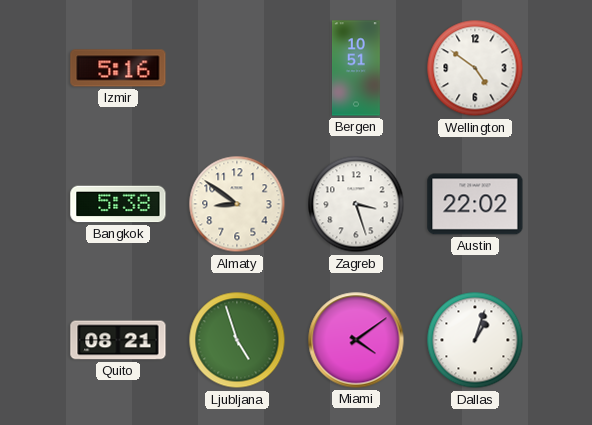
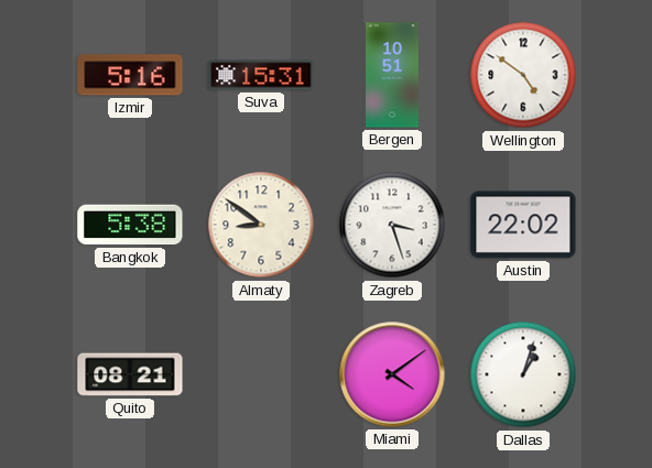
Suva: none -> 15:31
Ljubljana: 4:57 -> none
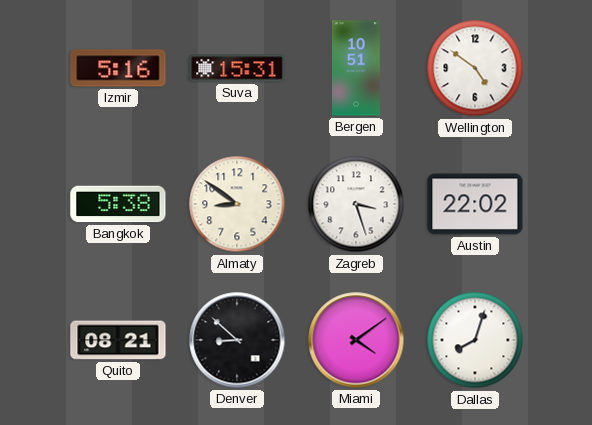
Denver: none -> 8:52
Dallas: 1:03 -> 8:03
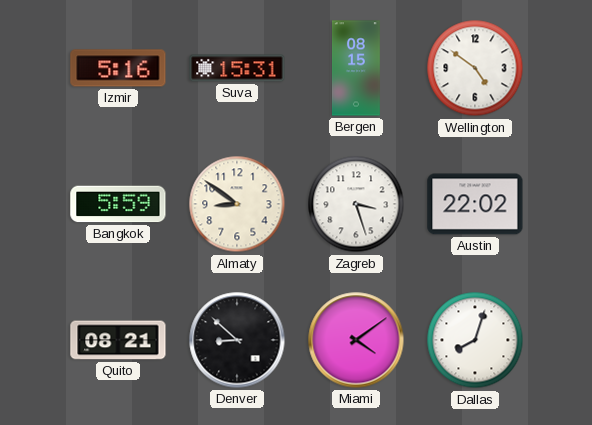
Bergen: 10:51 -> 08:15
Bangkok: 5:38 -> 5:59
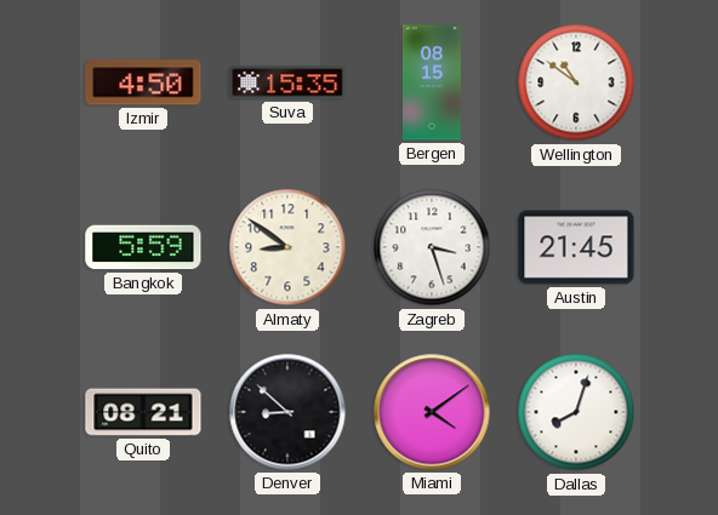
Izmir: 5:16 -> 4:50
Suva: 15:31 -> 15:35
Wellington: 4:51 -> 10:51
Austin: 22:02 -> 21:45
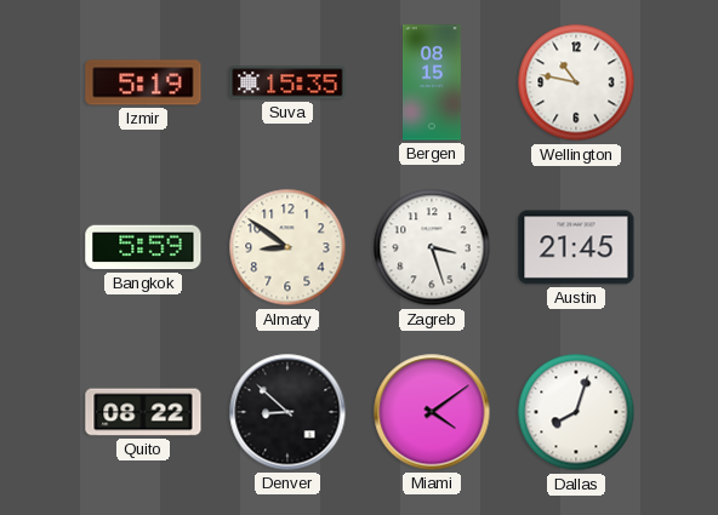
Izmir: 4:50 -> 5:19
Wellington: 10:51 -> 10:47
Quito: 08:21 -> 08:22
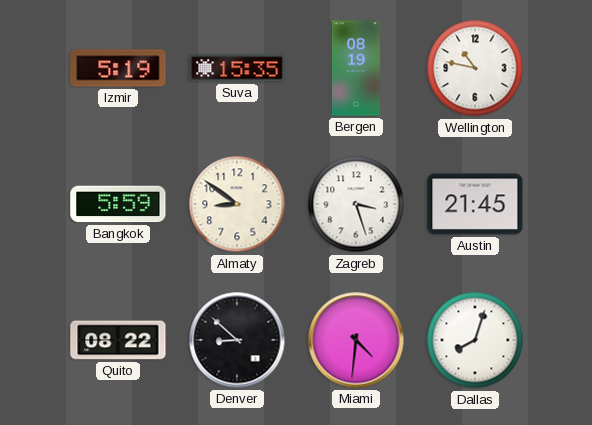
Bergen: 08:15 -> 08:19
Miami: 4:09 -> 4:31
